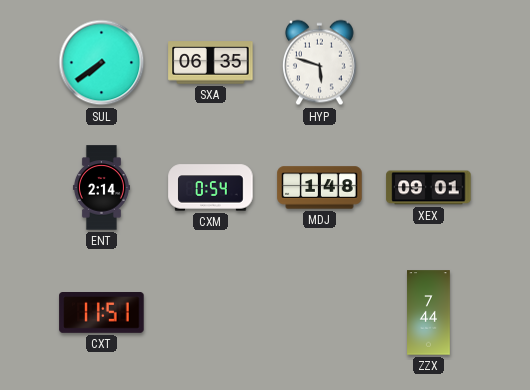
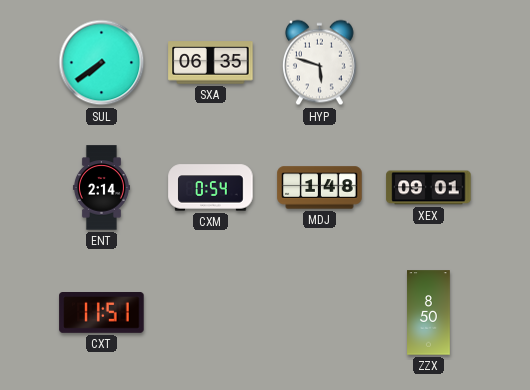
ZZX: 7:44 -> 8:50
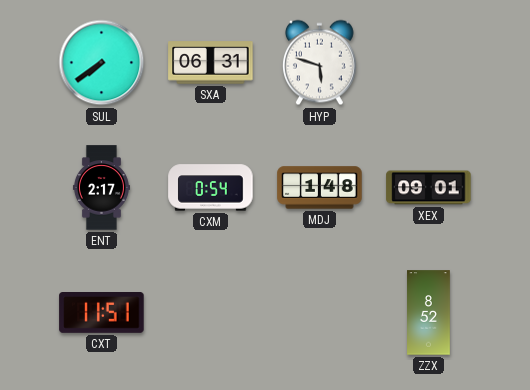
SXA: 06:35 -> 06:31
ENT: 2:14 -> 2:17
ZZX: 8:50 -> 8:52
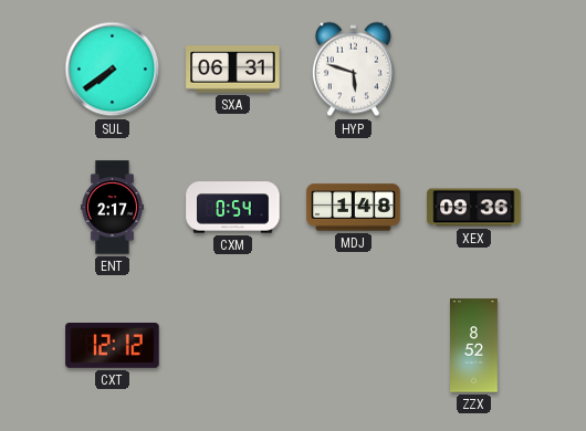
XEX: 09:01 -> 09:36
CXT: 11:51 -> 12:12
